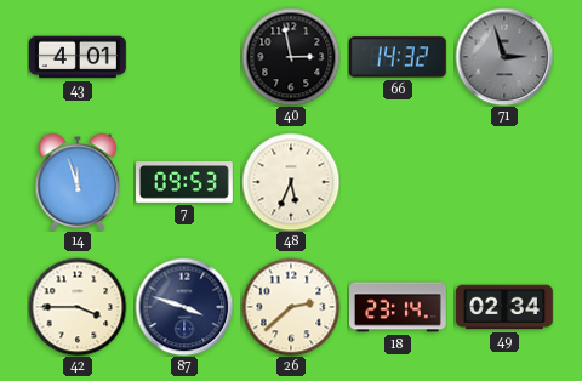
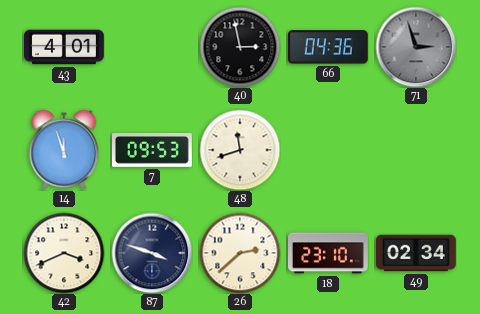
66: 14:32 -> 04:36
48: 5:34 -> 11:42
42: 3:45 -> 3:41
18: 23:14 -> 23:10
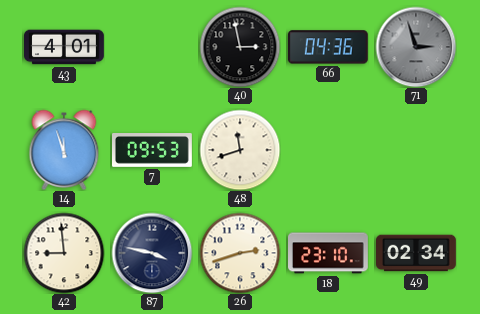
42: 3:41 -> 8:59
87: 3:48 -> 3:47
26: 2:38 -> 2:42
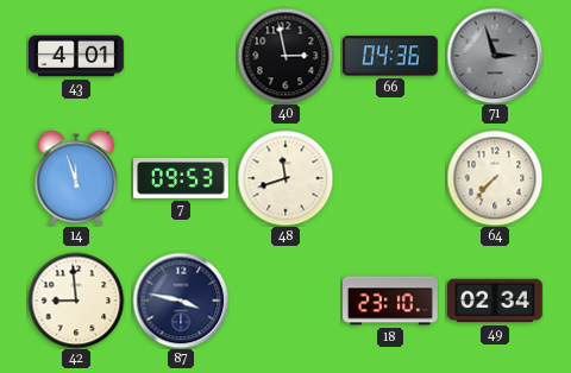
64: none -> 7:37
26: 2:42 -> none
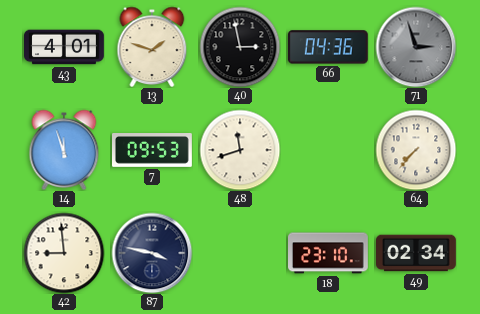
13: none -> 1:48
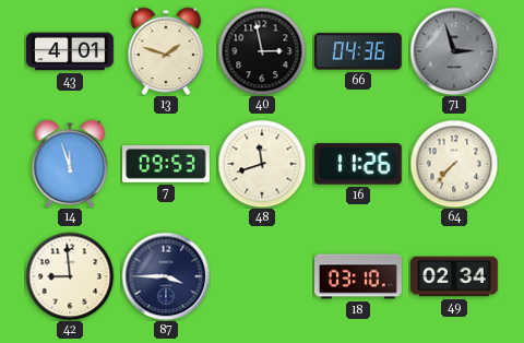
16: none -> 11:26
87: 3:47 -> 3:45
18: 23:10 -> 03:10
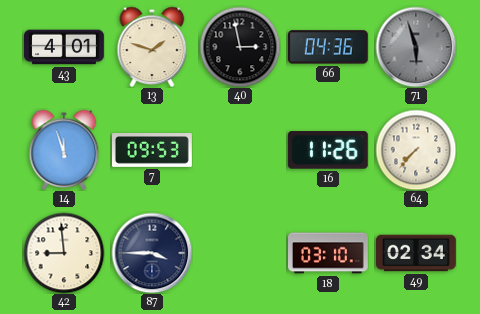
71: 2:57 -> 5:57
48: 11:42 -> none
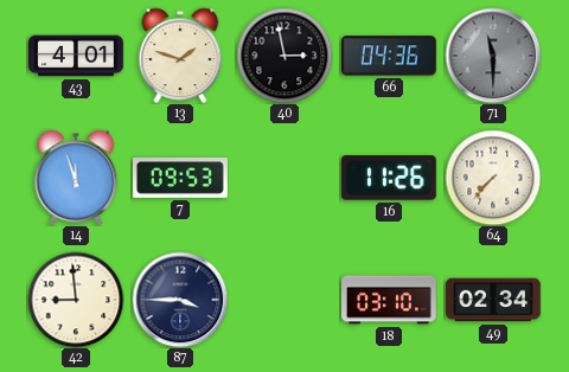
71: 5:57 -> 11:30
